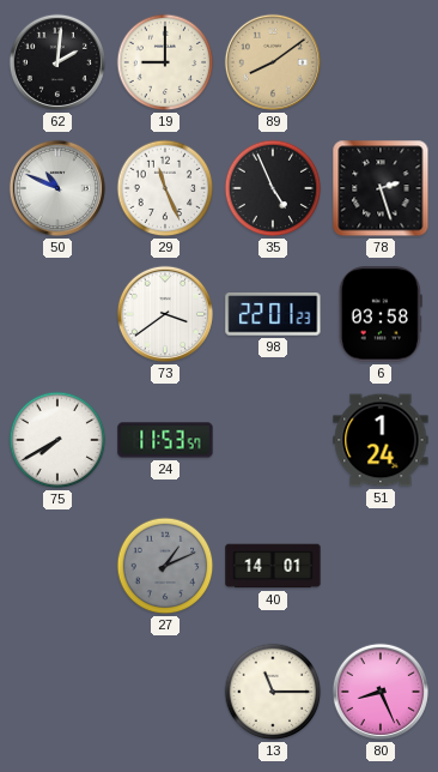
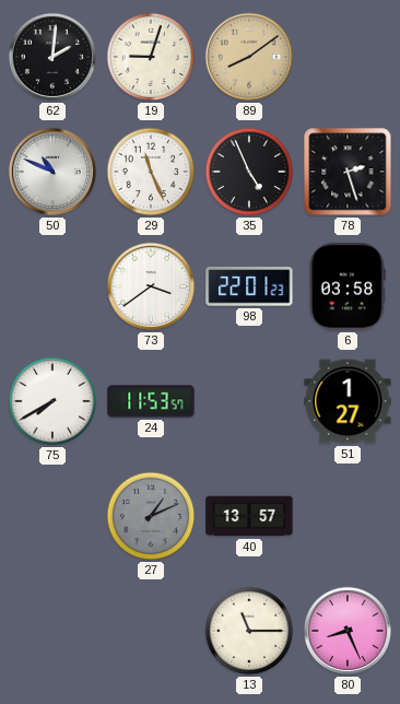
19: 9:00 -> 9:03
51: 1:24 -> 1:27
40: 14:01 -> 13:57
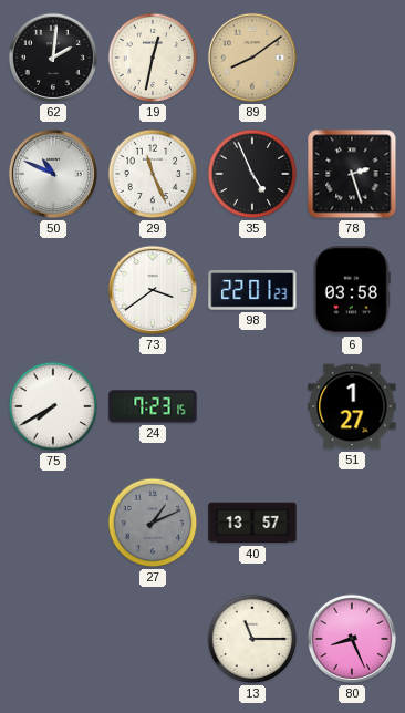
19: 9:03 -> 12:32
24: 11:53 -> 7:23
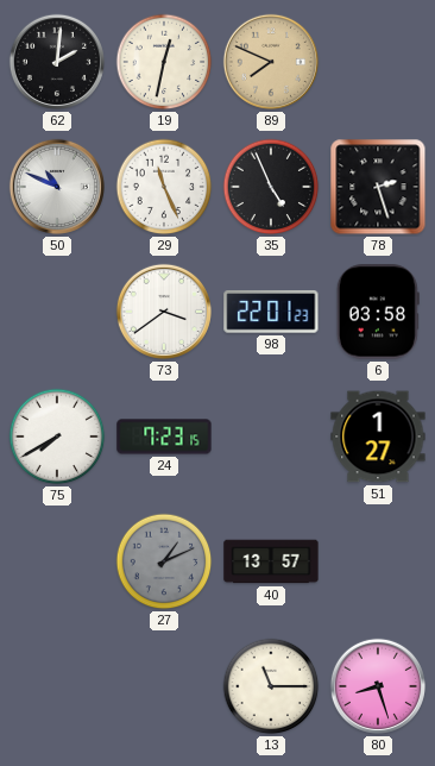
89: 8:09 -> 7:49
80: 8:26 -> 8:27
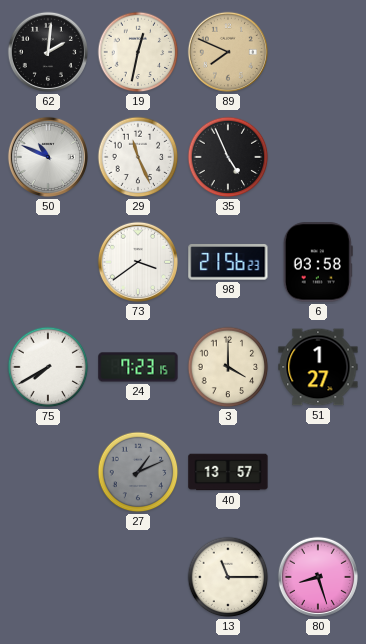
78: 2:27 -> none
98: 22:01 -> 21:56
3: none -> 4:00
